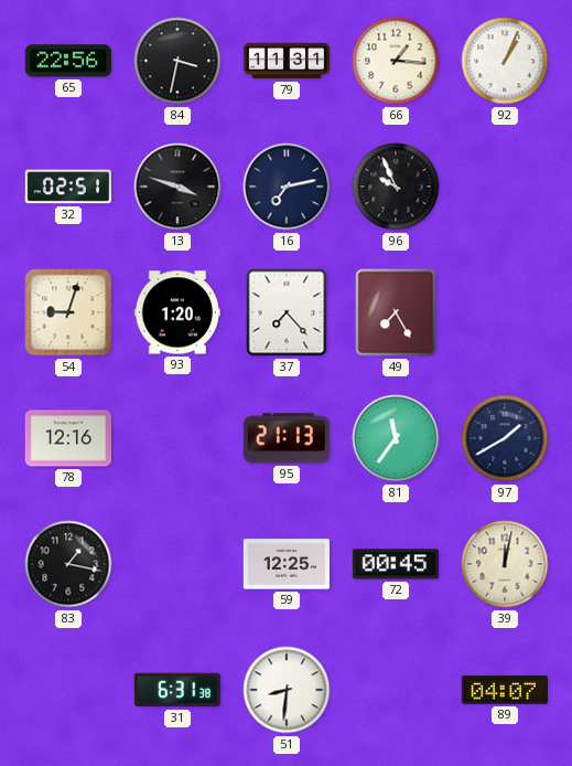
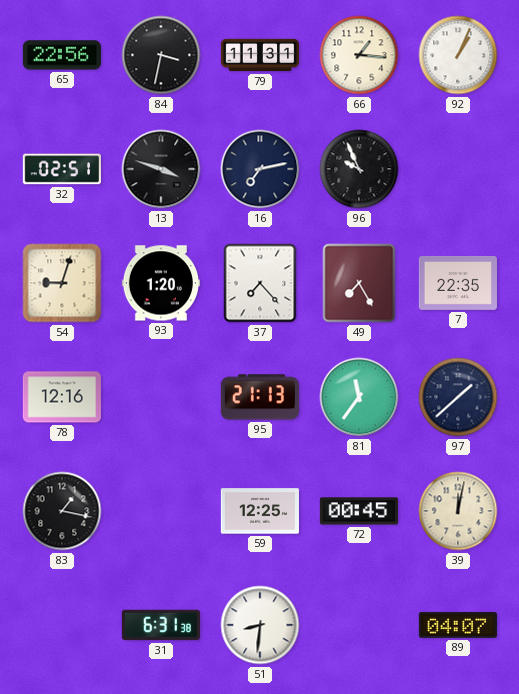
7: none -> 22:35
97: 1:40 -> 1:38
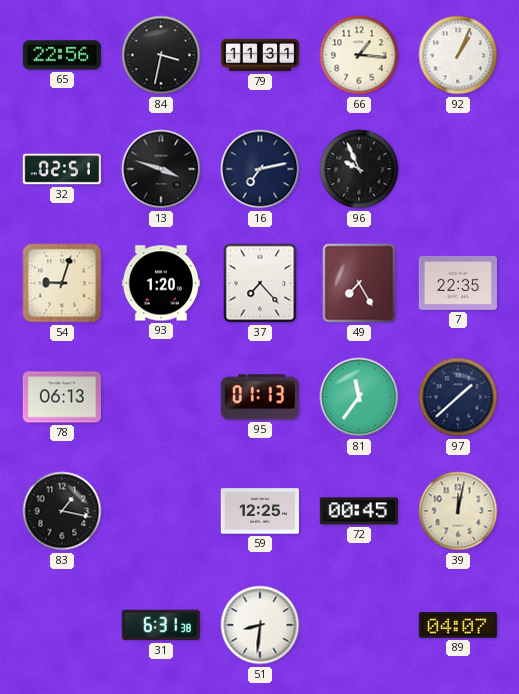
78: 12:16 -> 06:13
95: 21:13 -> 01:13
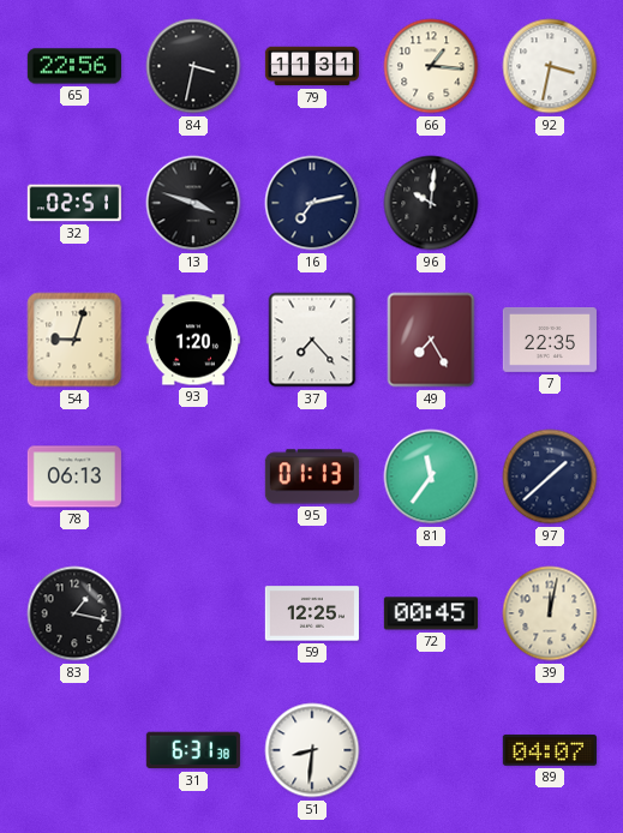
92: 1:04 -> 3:32
96: 9:56 -> 10:01
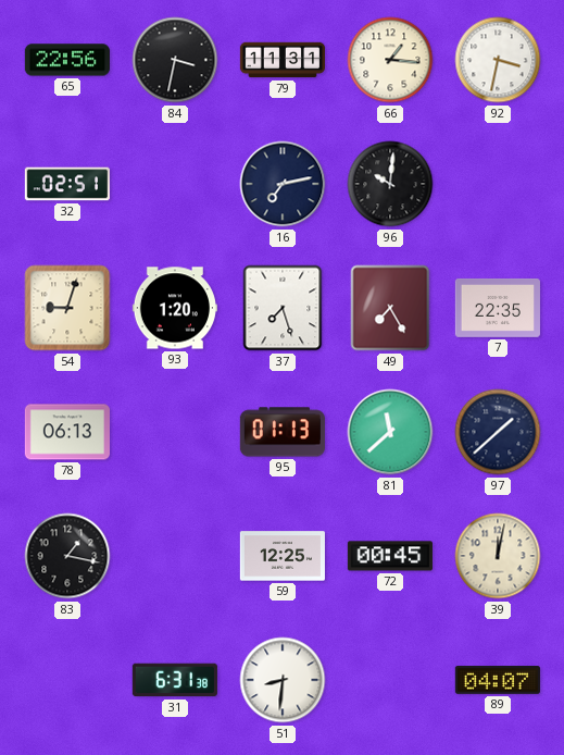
13: 3:48 -> none
37: 7:23 -> 7:27
81: 11:36 -> 11:38
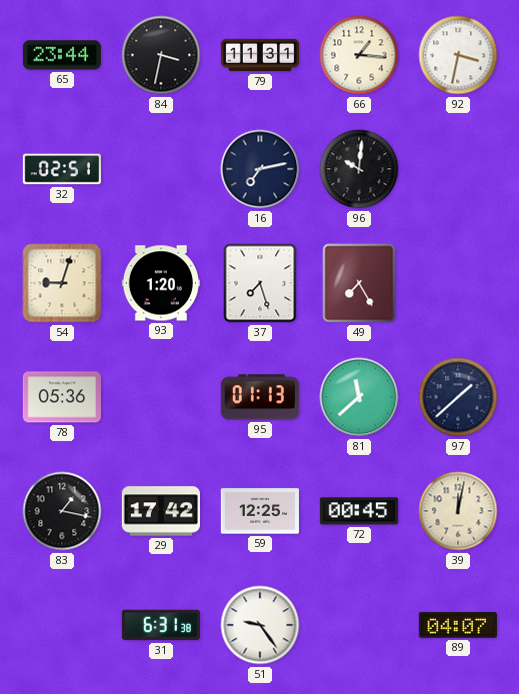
65: 22:56 -> 23:44
7: 22:35 -> none
78: 06:13 -> 05:36
29: none -> 17:42
51: 8:31 -> 9:24
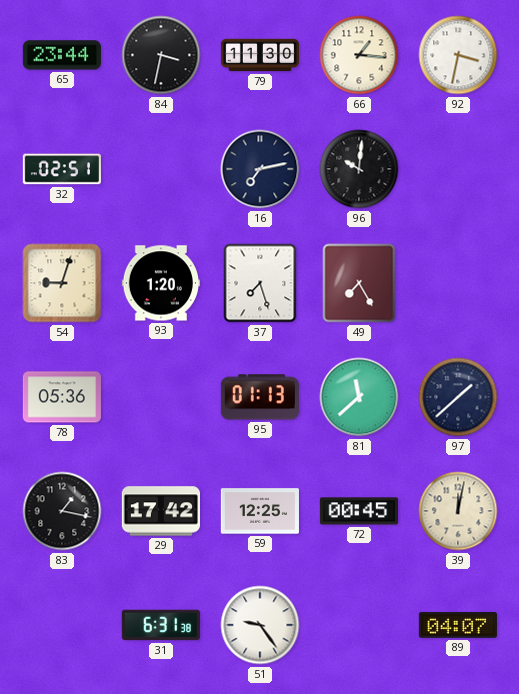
79: 11:31 -> 11:30
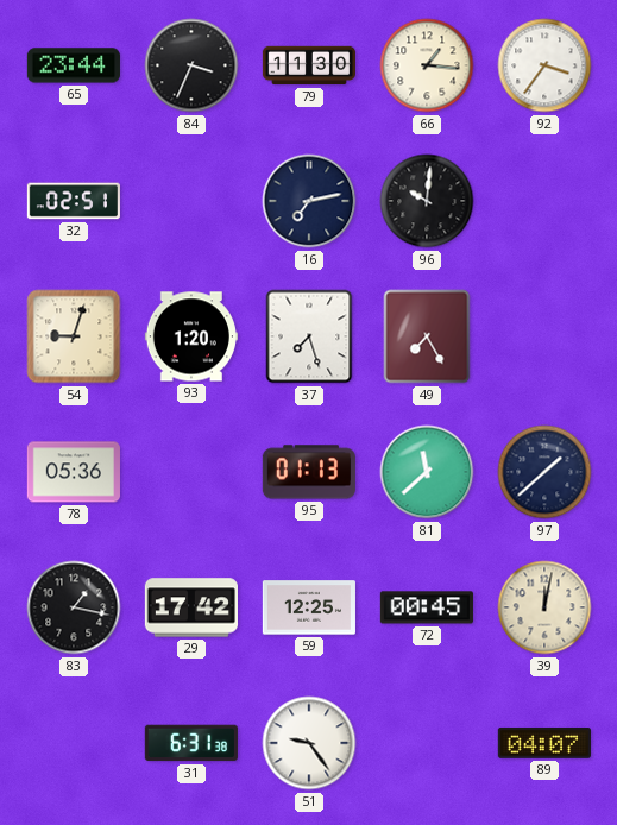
84: 3:32 -> 3:34
92: 3:32 -> 3:36
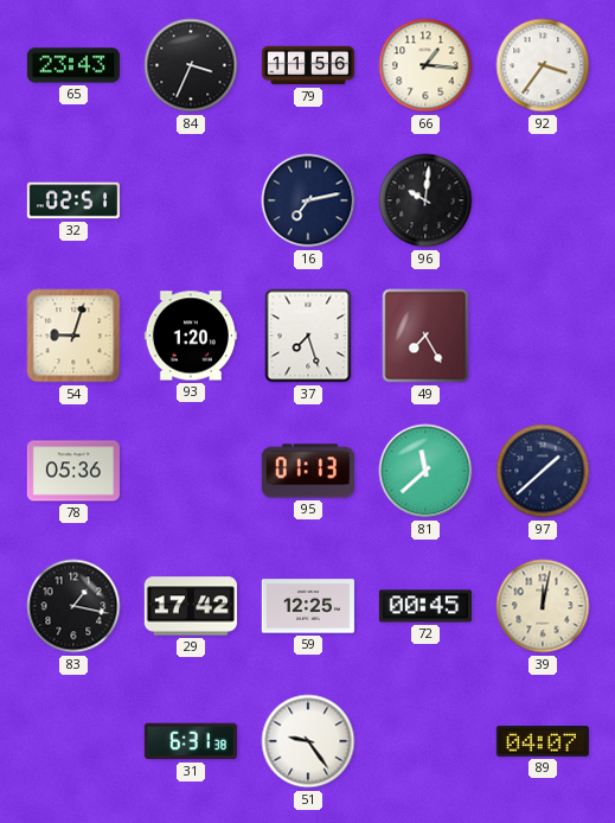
65: 23:44 -> 23:43
79: 11:30 -> 11:56
